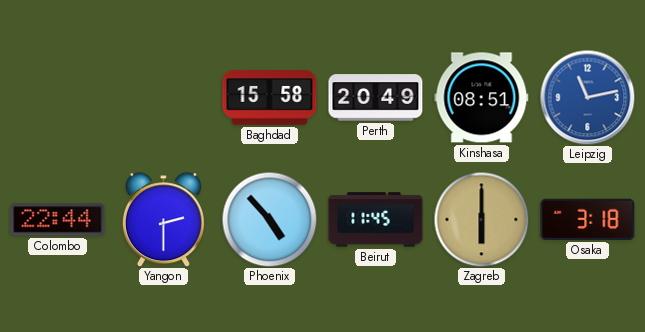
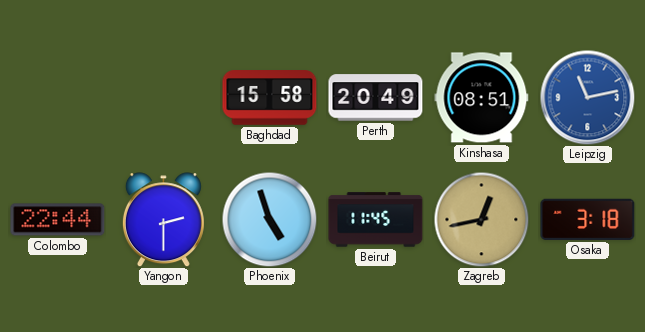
Phoenix: 4:53 -> 4:57
Zagreb: 6:00 -> 12:43
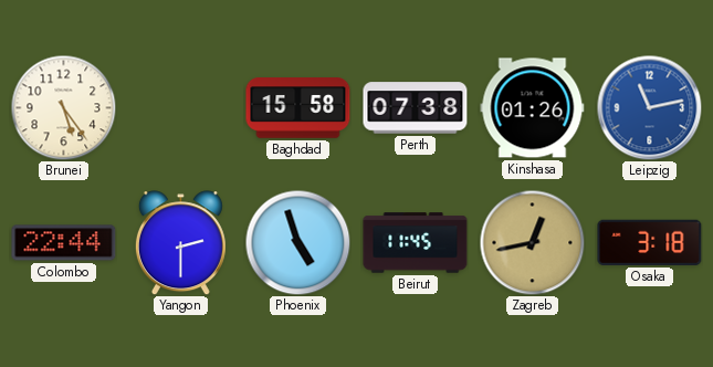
Brunei: none -> 5:24
Perth: 20:49 -> 07:38
Kinshasa: 08:51 -> 01:26
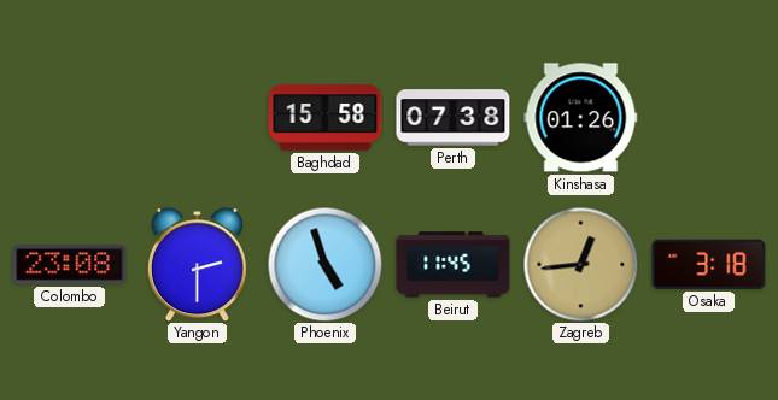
Brunei: 5:24 -> none
Leipzig: 11:13 -> none
Colombo: 22:44 -> 23:08
Zagreb: 12:43 -> 12:44
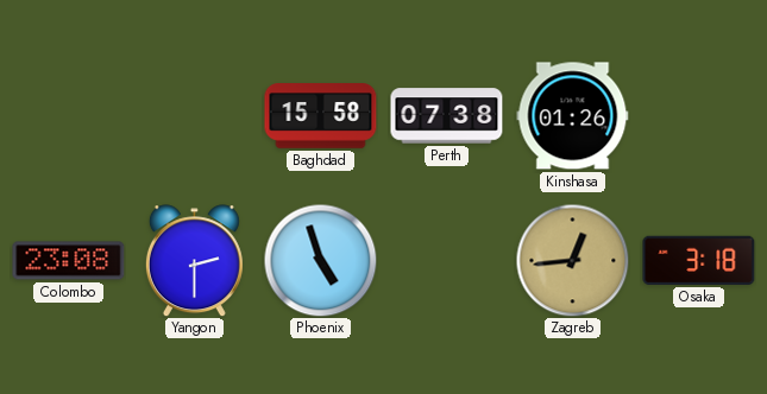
Beirut: 11:45 -> none
